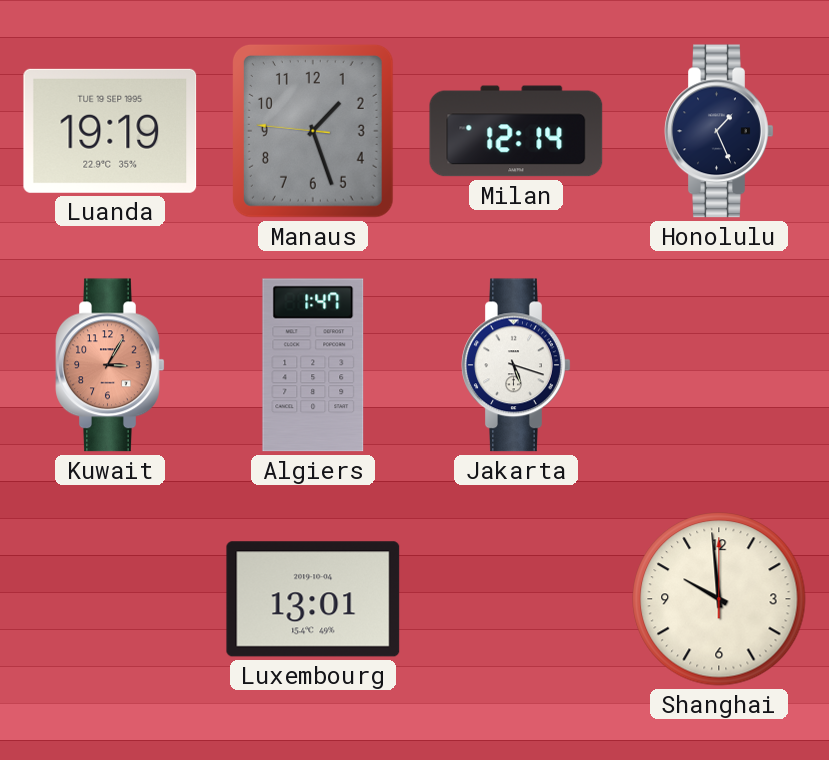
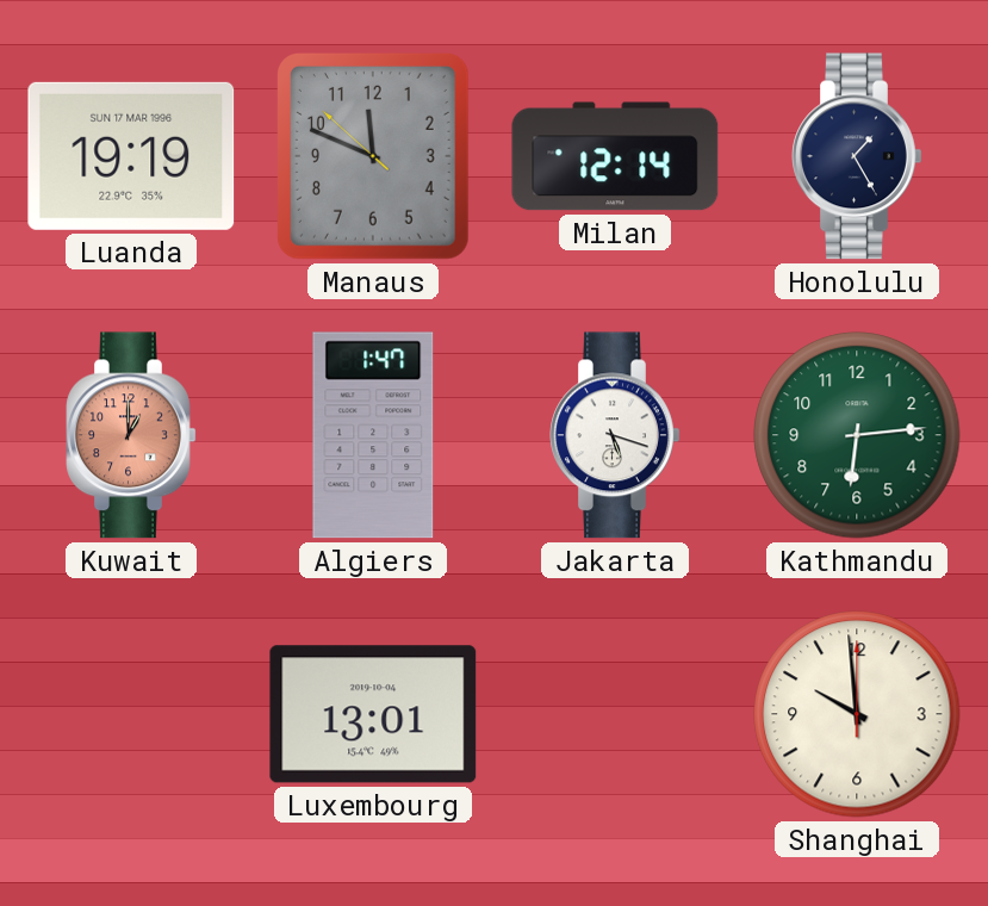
Luanda date: TUE 19 SEP 1995 -> SUN 17 MAR 1996
Manaus: 1:26 -> 11:48
Honolulu: 1:26 -> 1:25
Kuwait: 3:05 -> 1:00
Kathmandu: none -> 6:14
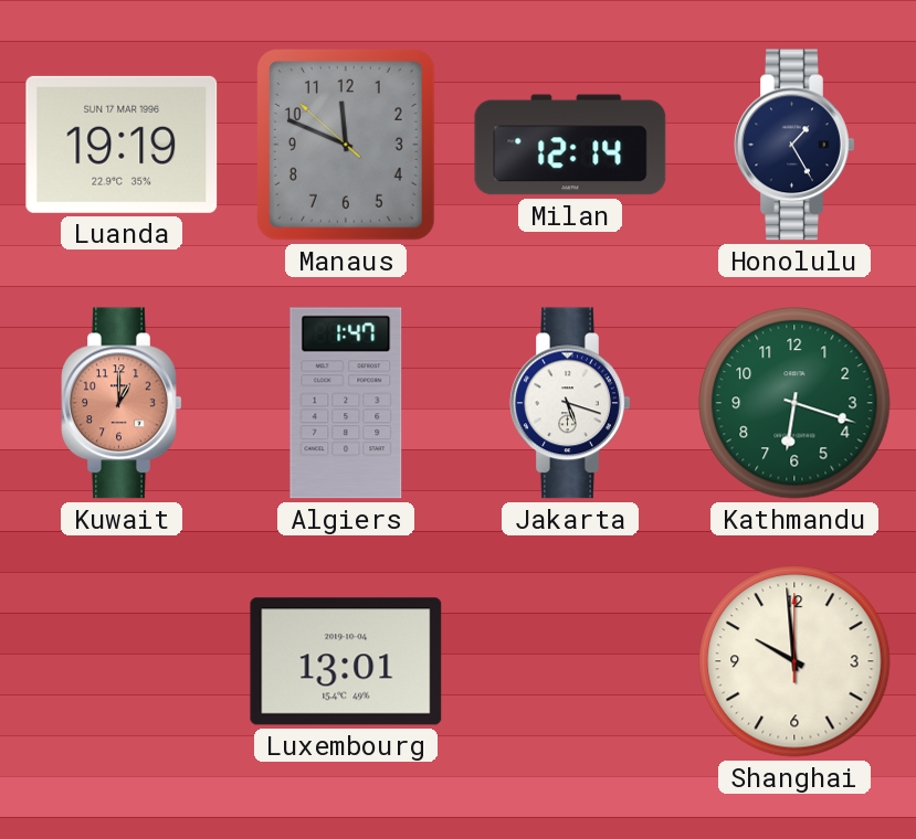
Kathmandu: 6:14 -> 6:18
